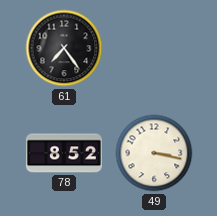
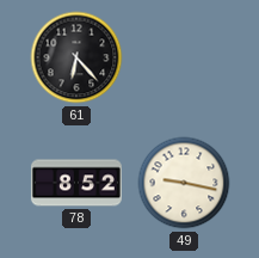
61: 7:24 -> 6:23
49: 3:17 -> 9:17
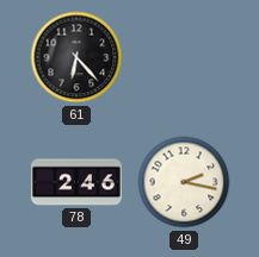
78: 8:52 -> 2:46
49: 9:17 -> 2:17
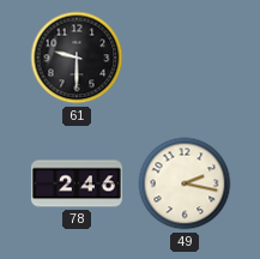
61: 6:23 -> 9:30
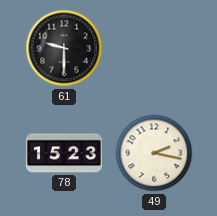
78: 2:46 -> 15:23
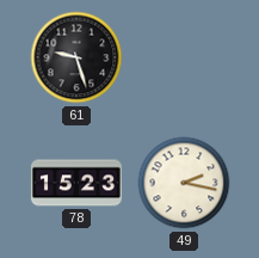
61: 9:30 -> 9:27
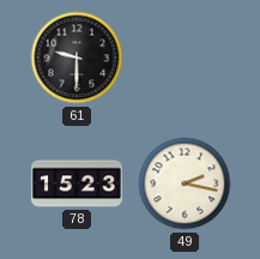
61: 9:27 -> 9:30
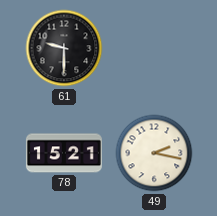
78: 15:23 -> 15:21
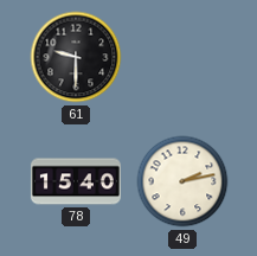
78: 15:21 -> 15:40
49: 2:17 -> 2:13
